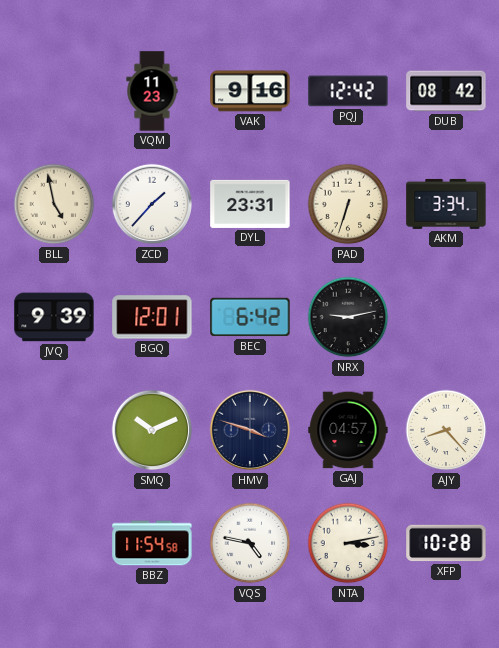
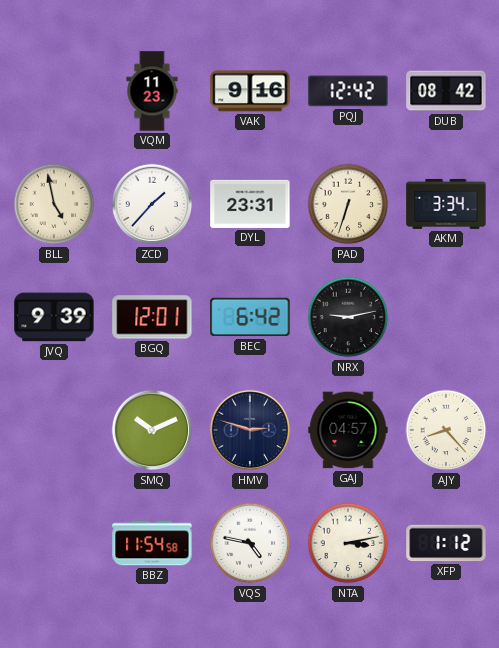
HMV: 3:48 -> 2:48
XFP: 10:28 -> 1:12
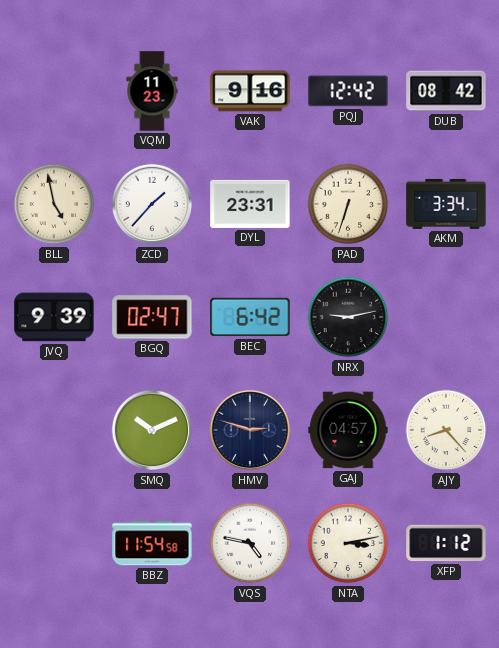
BGQ: 12:01 -> 02:47
